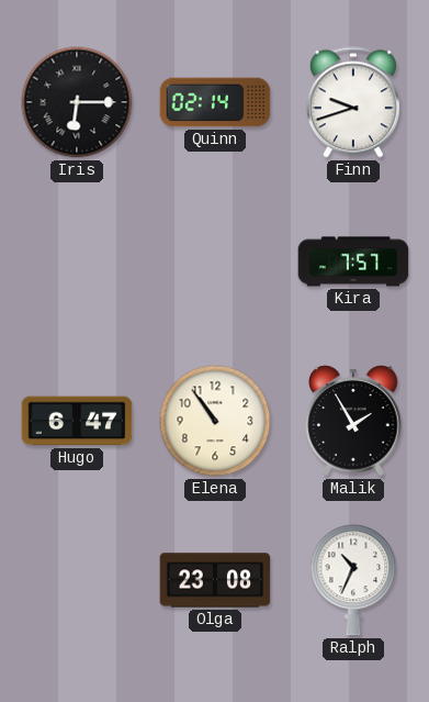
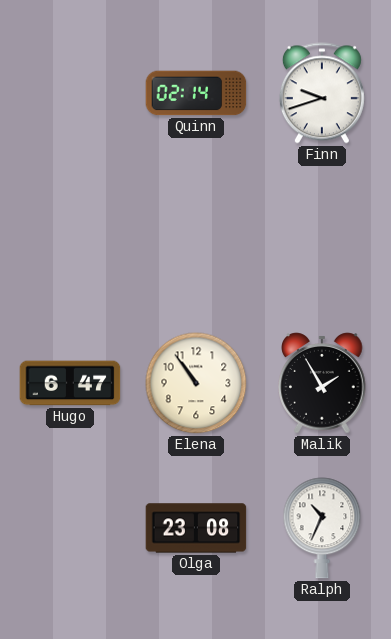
Iris: 6:15 -> none
Kira: 7:57 -> none
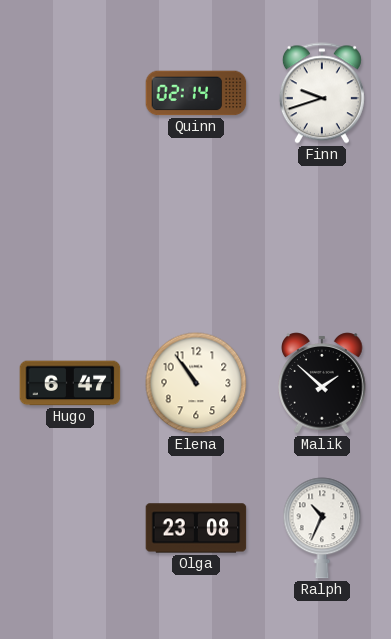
Malik: 1:55 -> 1:52
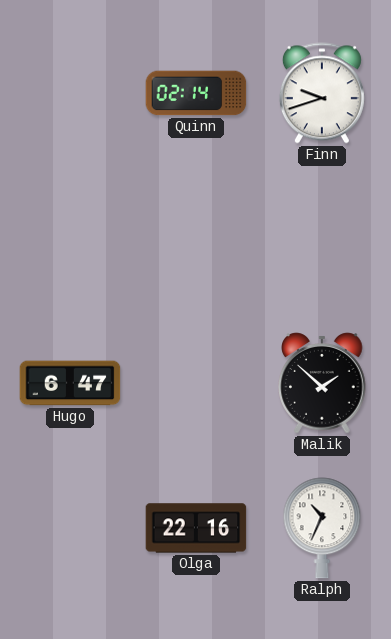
Elena: 10:54 -> none
Olga: 23:08 -> 22:16
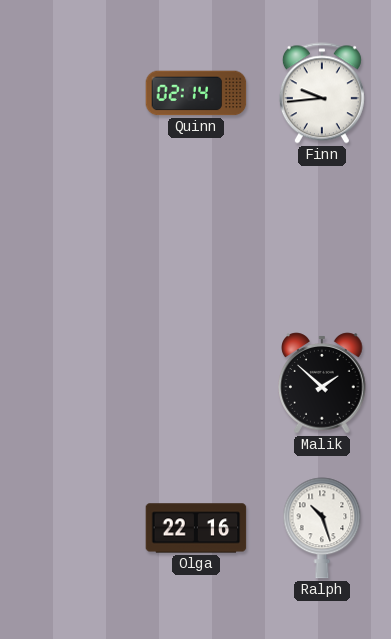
Finn: 9:42 -> 9:44
Hugo: 6:47 -> none
Ralph: 10:34 -> 10:27
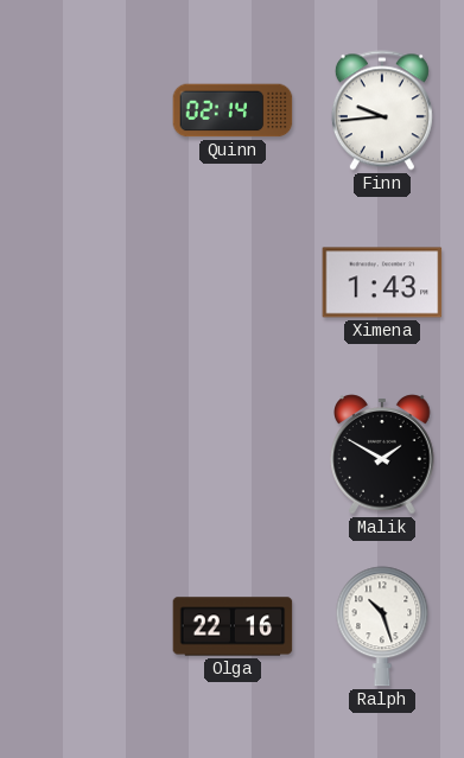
Ximena: none -> 1:43
Malik: 1:52 -> 1:50
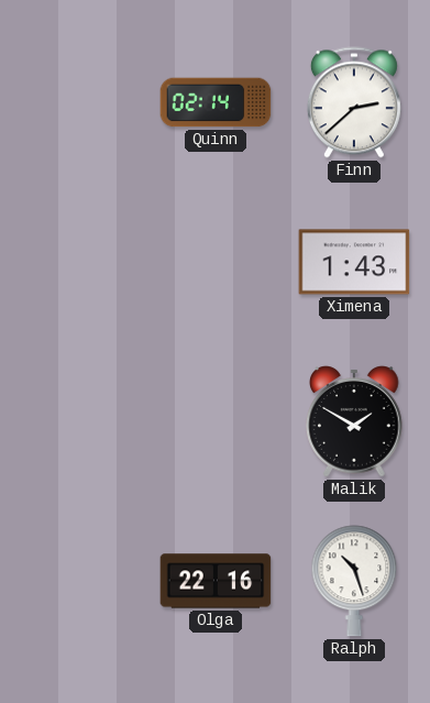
Finn: 9:44 -> 2:38
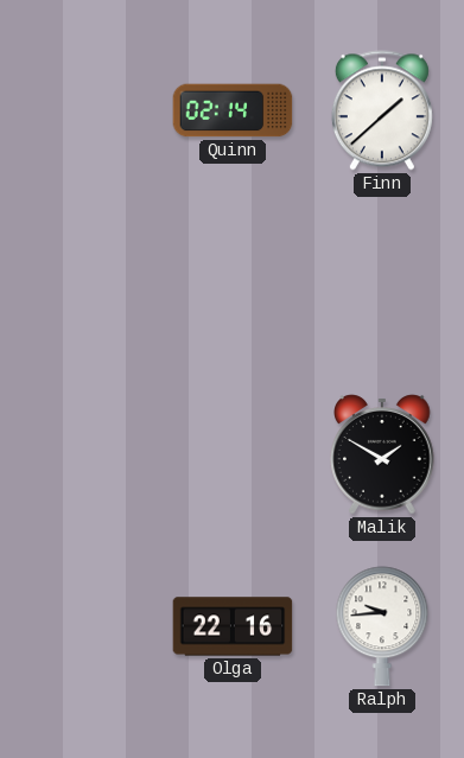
Finn: 2:38 -> 1:38
Ximena: 1:43 -> none
Ralph: 10:27 -> 9:44
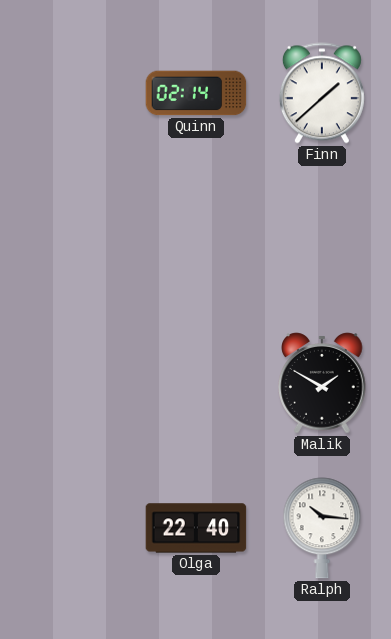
Olga: 22:16 -> 22:40
Ralph: 9:44 -> 10:16
